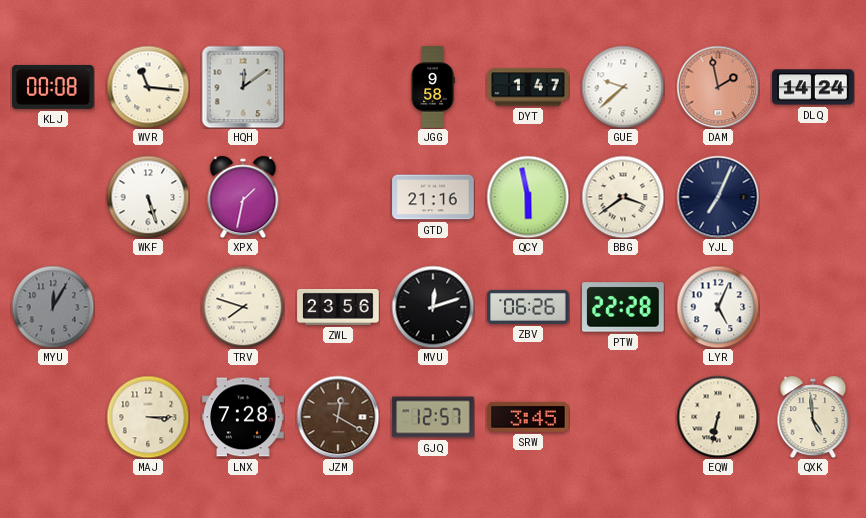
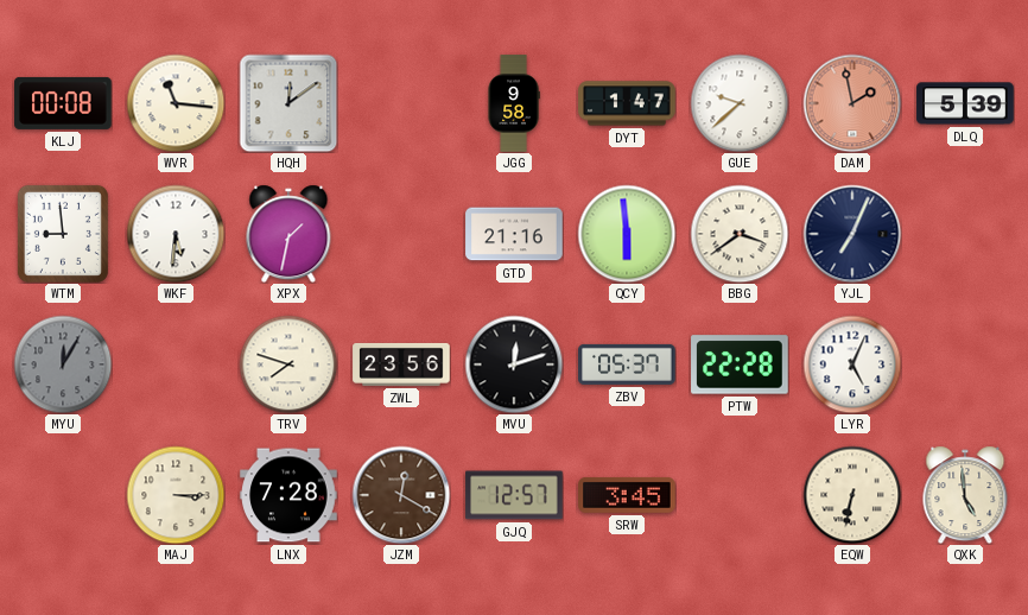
DLQ: 14:24 -> 5:39
WTM: none -> 8:59
WKF: 5:27 -> 5:31
QCY: 5:58 -> 5:59
ZBV: 06:26 -> 05:37
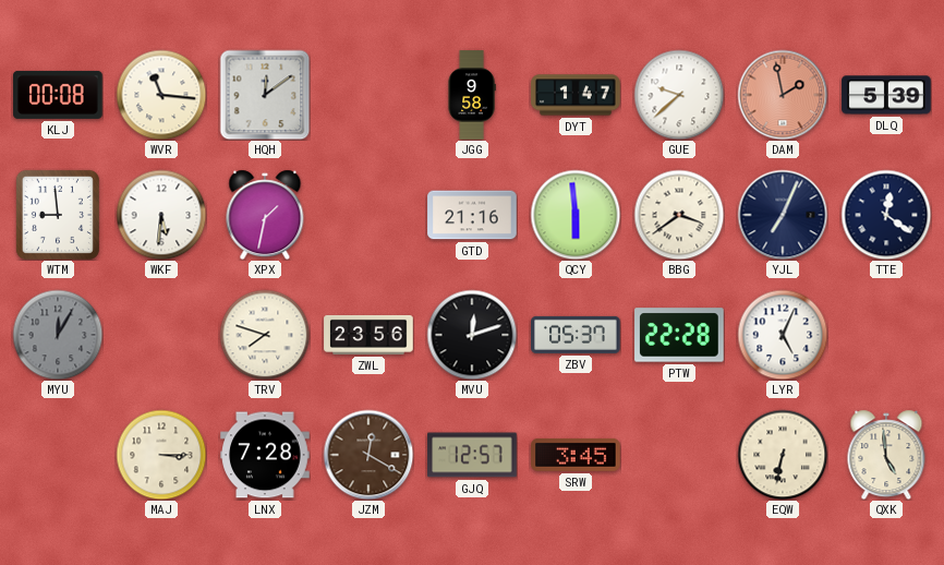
TTE: none -> 12:21
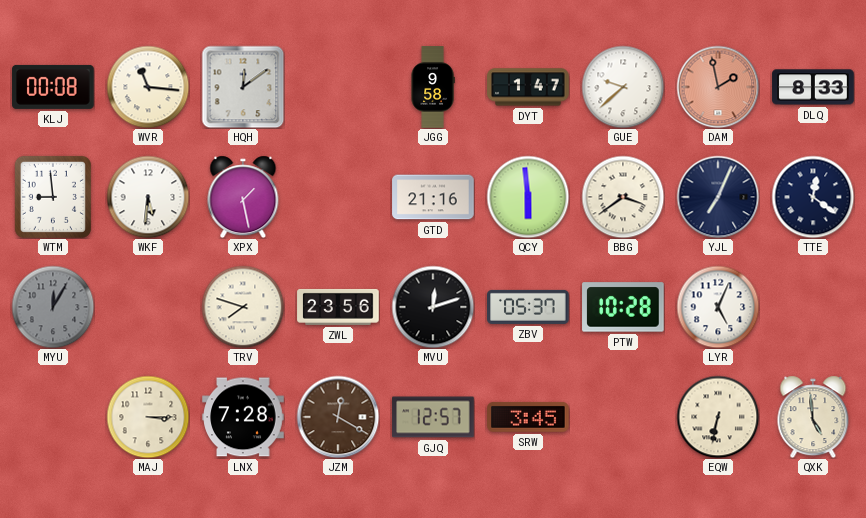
DLQ: 5:39 -> 8:33
XPX: 1:32 -> 1:28
PTW: 22:28 -> 10:28
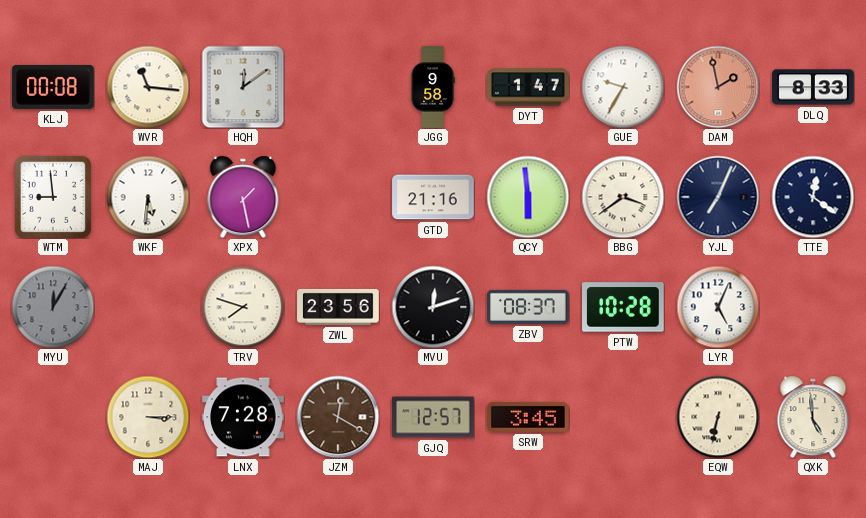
GUE: 9:38 -> 9:35
ZBV: 05:37 -> 08:37
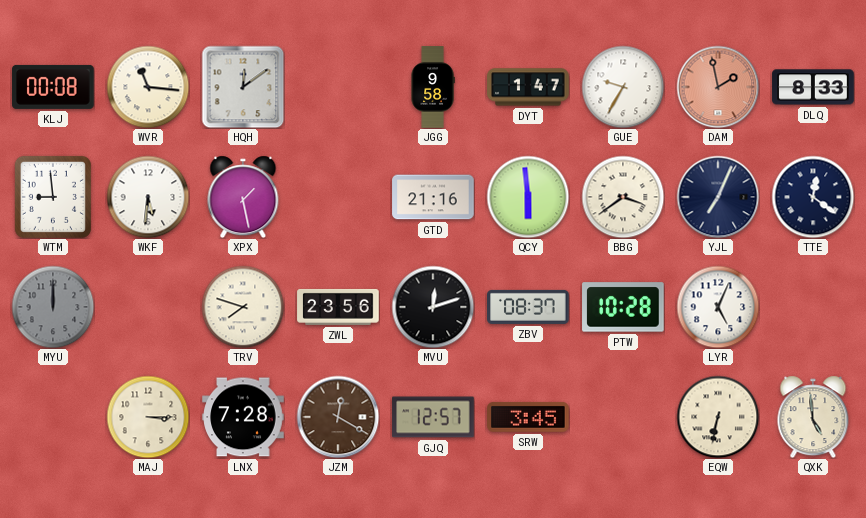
MYU: 12:05 -> 12:00
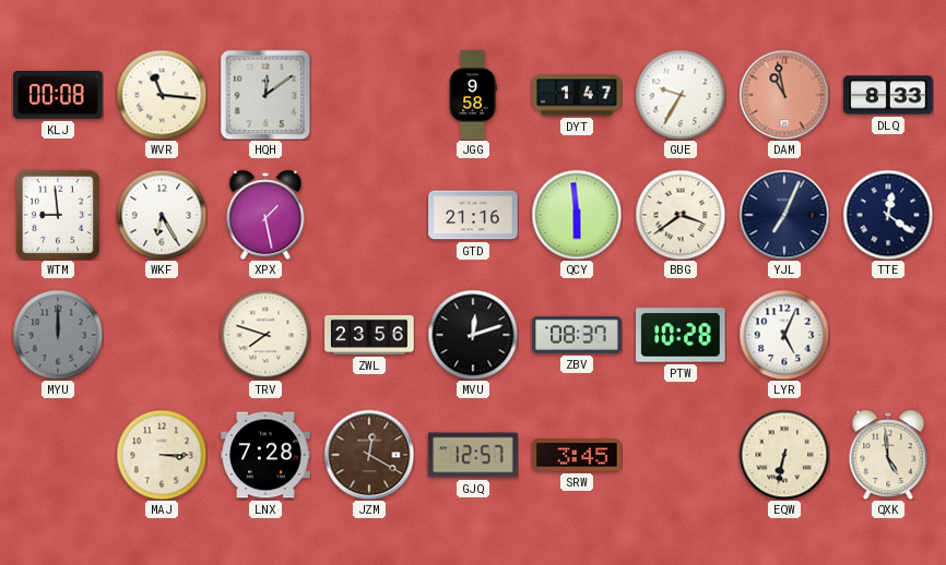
DAM: 1:58 -> 10:58
WKF: 5:31 -> 6:25
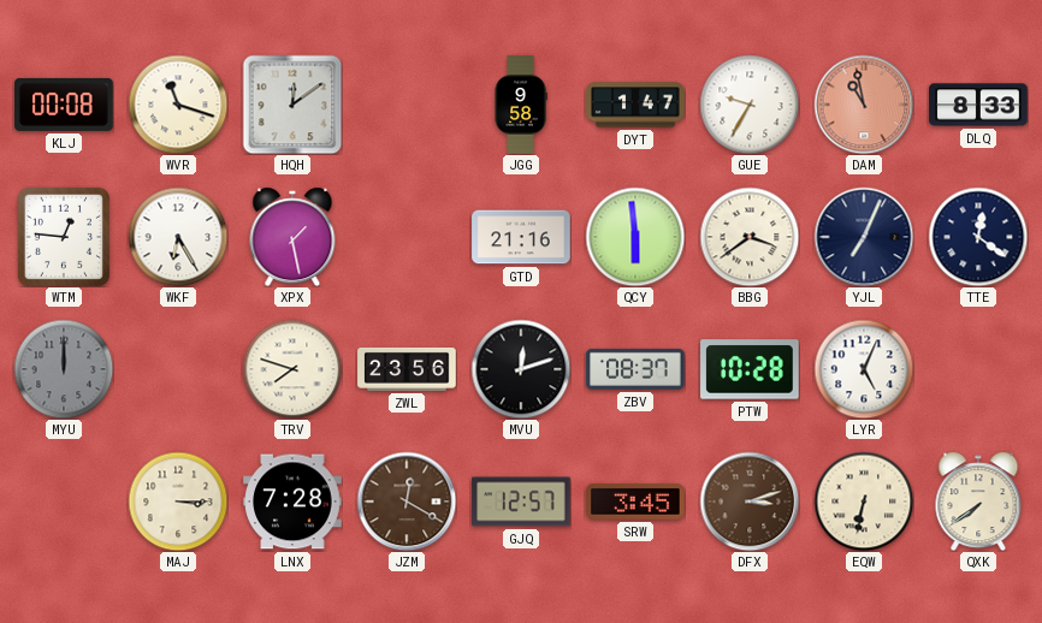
WVR: 11:16 -> 11:18
WTM: 8:59 -> 12:46
DFX: none -> 3:12
QXK: 4:59 -> 7:39
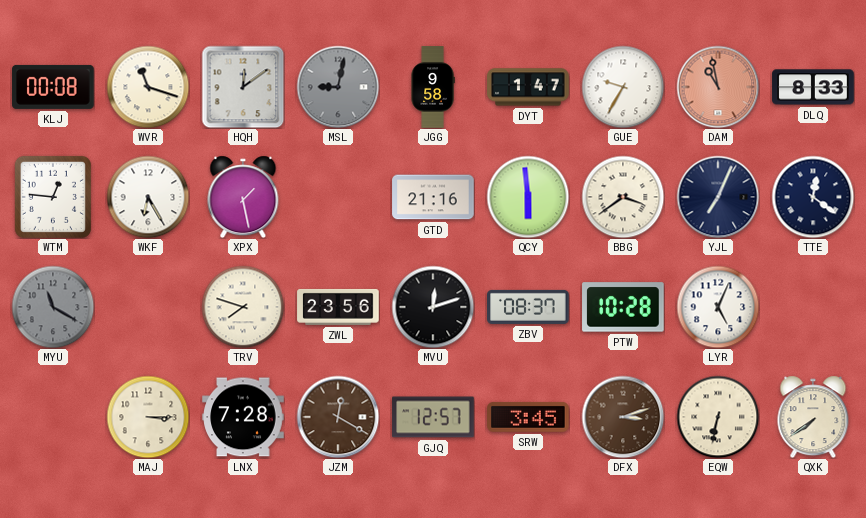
MSL: none -> 9:02
MYU: 12:00 -> 11:20
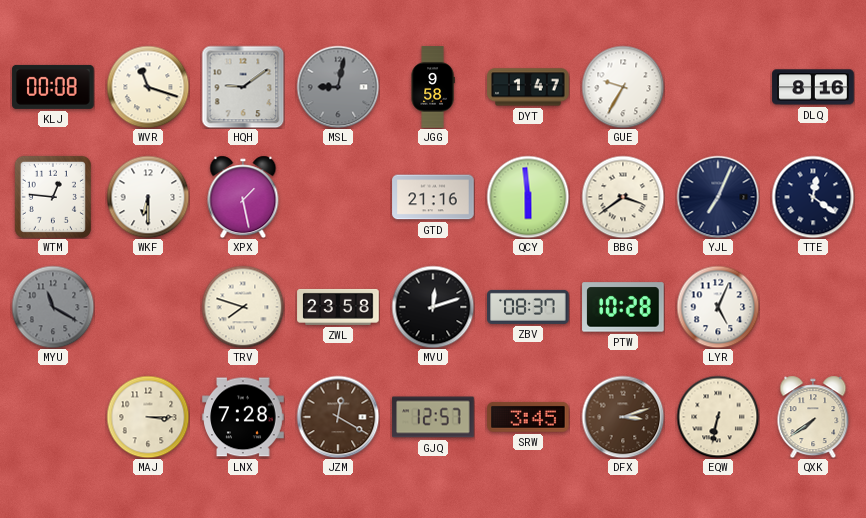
HQH: 12:09 -> 9:09
DAM: 10:58 -> none
DLQ: 8:33 -> 8:16
WKF: 6:25 -> 6:30
ZWL: 23:56 -> 23:58
